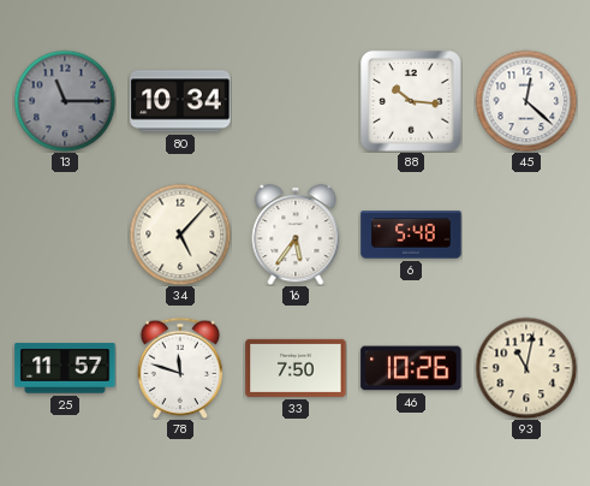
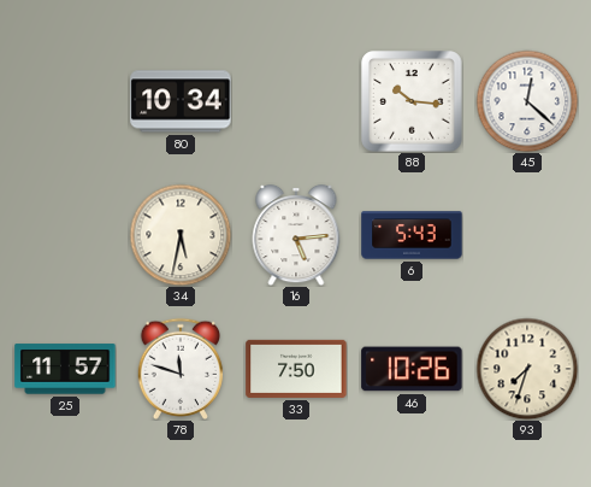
13: 11:15 -> none
34: 5:07 -> 5:32
16: 5:36 -> 5:14
6: 5:48 -> 5:43
93: 11:02 -> 7:33
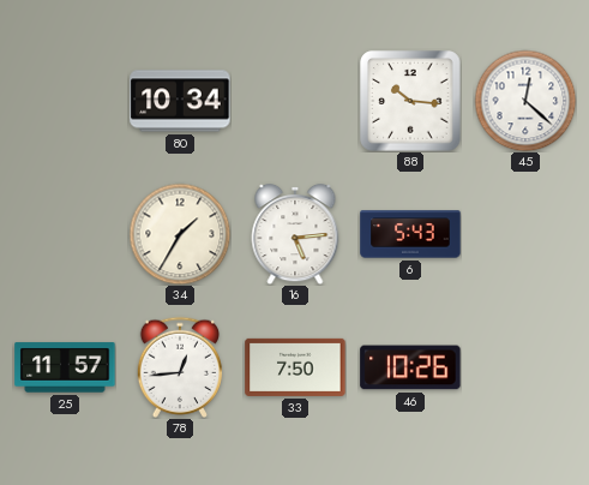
34: 5:32 -> 1:35
78: 11:48 -> 12:44
93: 7:33 -> none
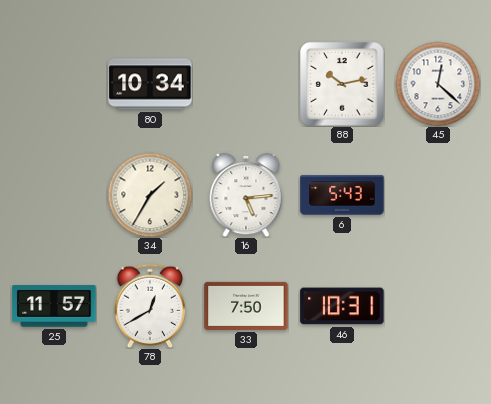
88: 10:16 -> 10:13
78: 12:44 -> 12:40
46: 10:26 -> 10:31
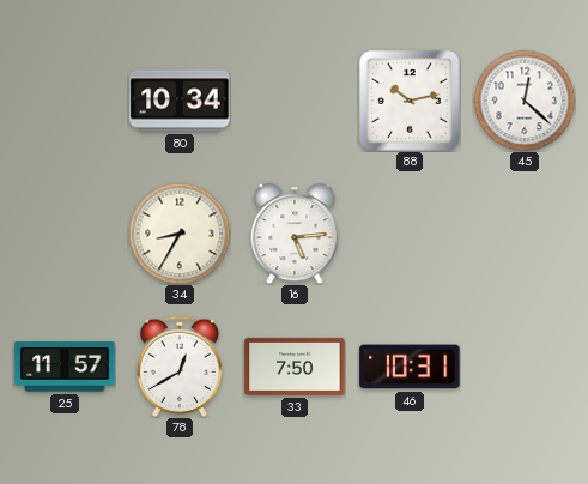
34: 1:35 -> 8:35
6: 5:43 -> none
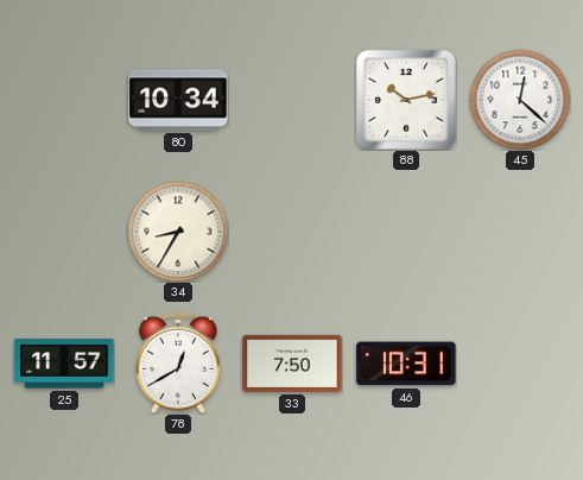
16: 5:14 -> none
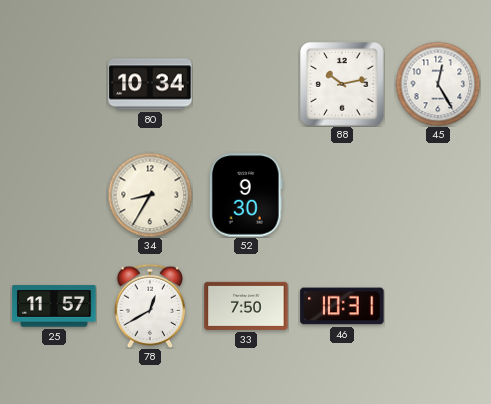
45: 12:22 -> 12:25
52: none -> 9:30
